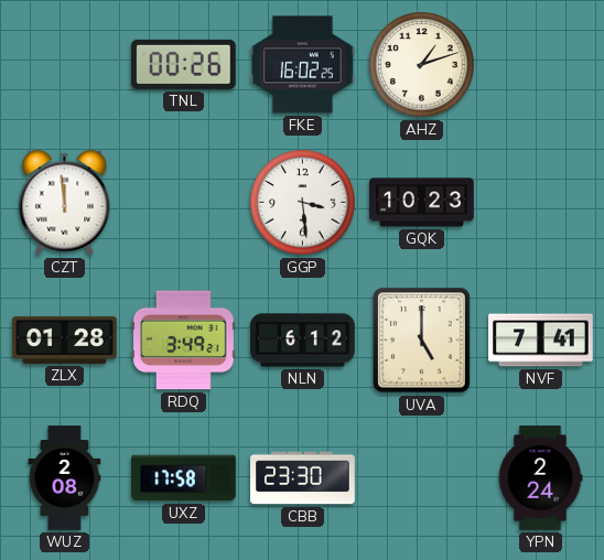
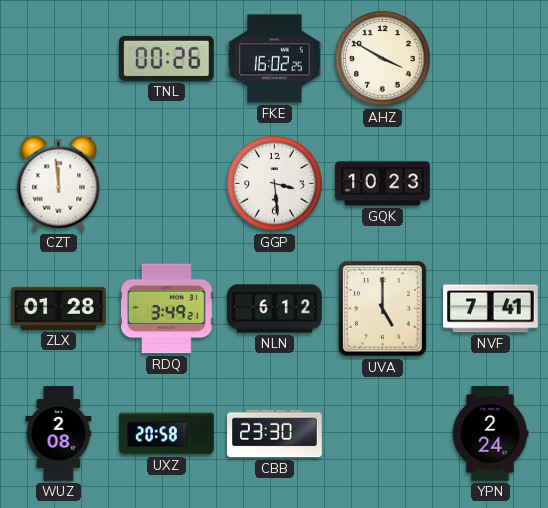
AHZ: 1:12 -> 3:50
UXZ: 17:58 -> 20:58
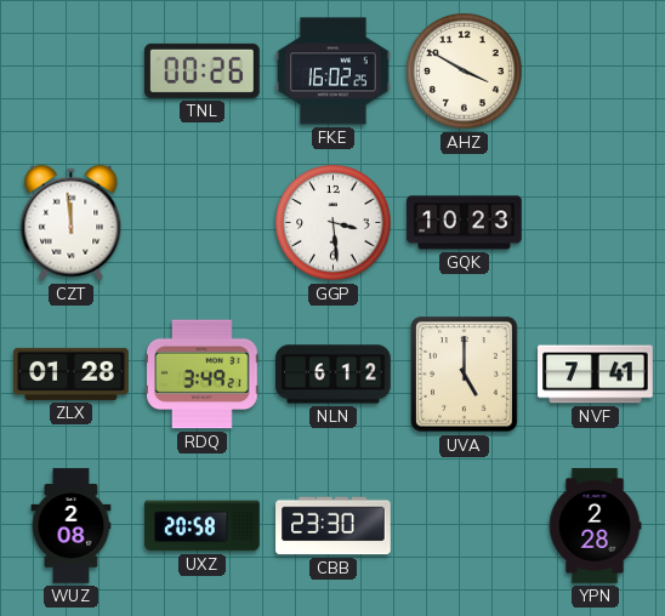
YPN: 2:24 -> 2:28
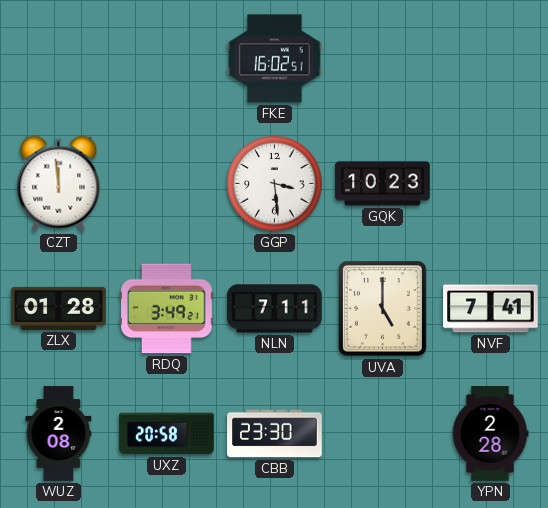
TNL: 00:26 -> none
FKE: 16:02:25 -> 16:02:51
AHZ: 3:50 -> none
NLN: 6:12 -> 7:11
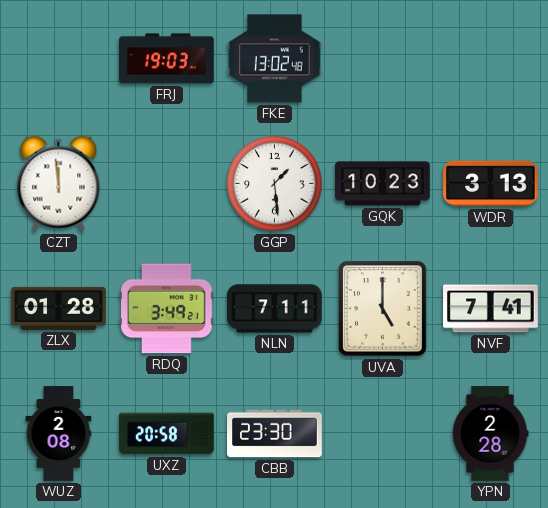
FRJ: none -> 19:03
FKE: 16:02 -> 13:02
GGP: 3:29 -> 1:29
WDR: none -> 3:13
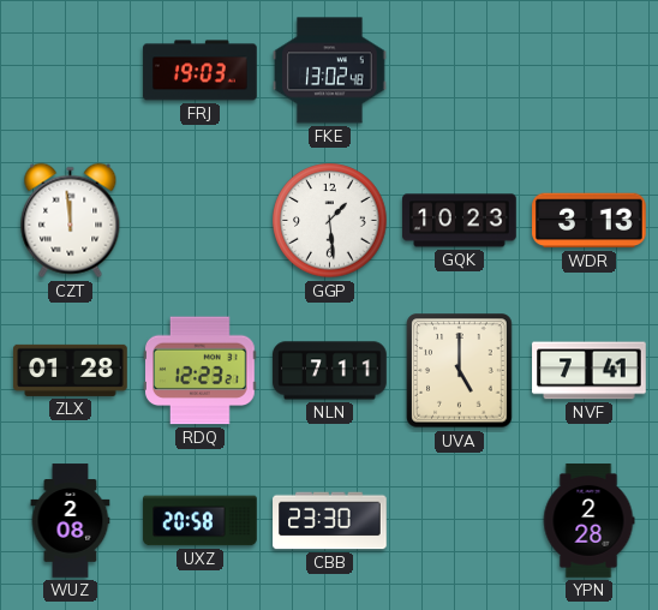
RDQ: 3:49 -> 12:23
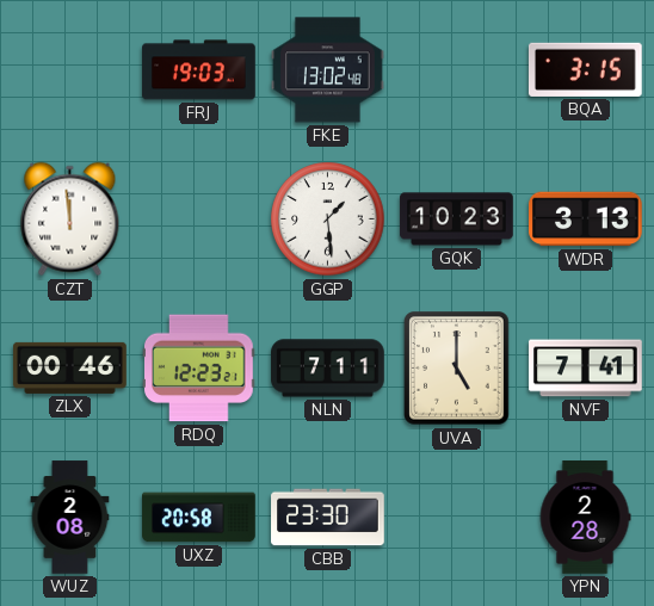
BQA: none -> 3:15
ZLX: 01:28 -> 00:46
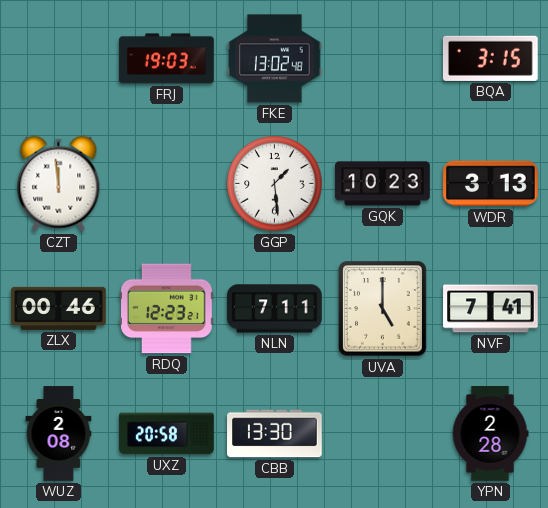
CBB: 23:30 -> 13:30
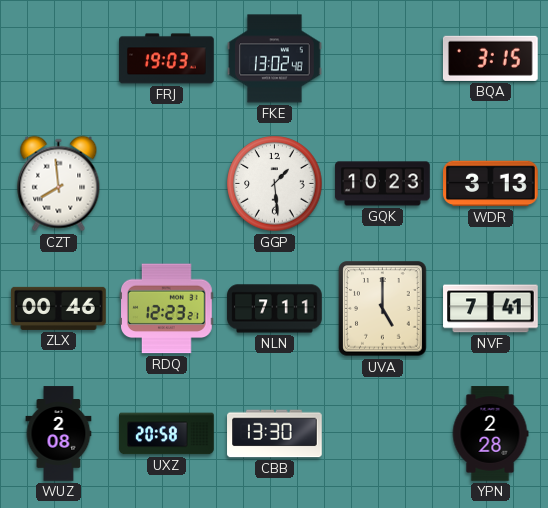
CZT: 11:59 -> 7:59
